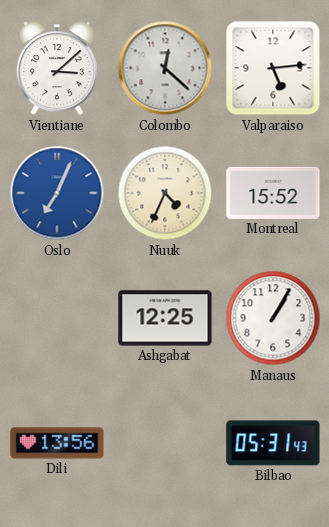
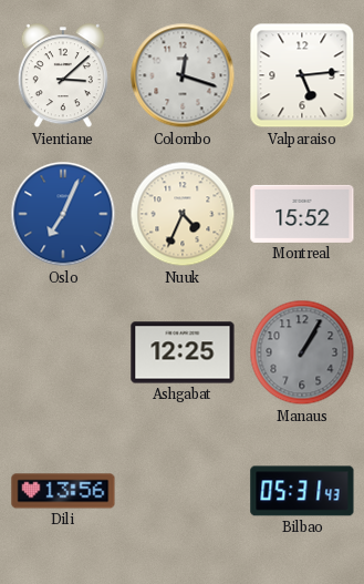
Colombo: 12:22 -> 12:18
Manaus dial: white -> grey
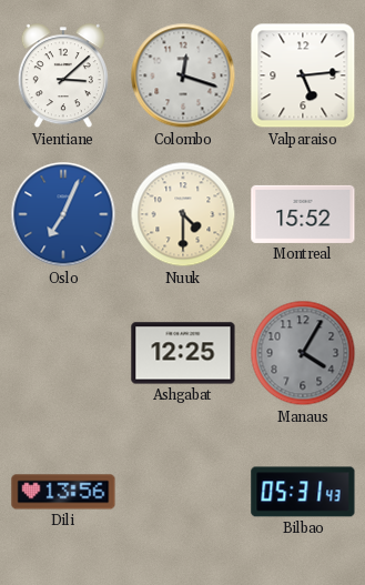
Nuuk: 4:34 -> 4:30
Manaus: 1:05 -> 4:05
